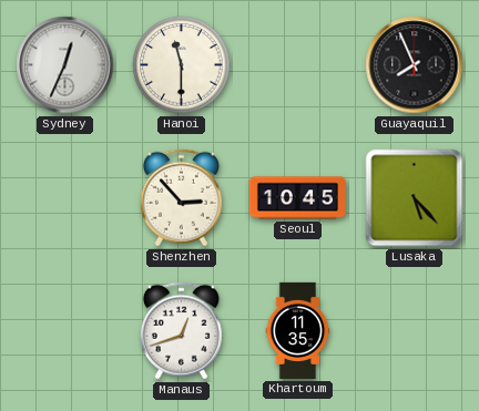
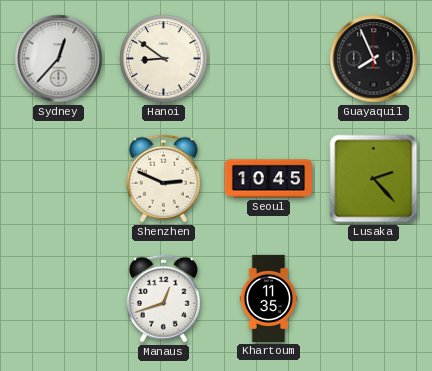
Sydney: 12:34 -> 12:37
Hanoi: 11:30 -> 8:51
Shenzhen: 2:53 -> 2:49
Lusaka: 5:23 -> 2:23
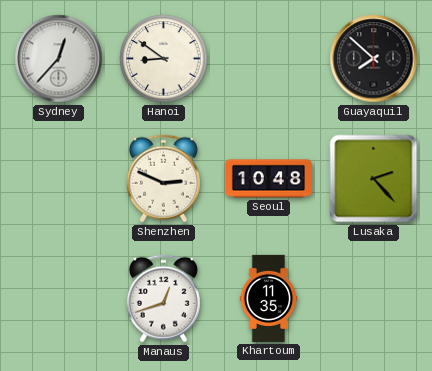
Guayaquil: 7:56 -> 7:52
Seoul: 10:45 -> 10:48
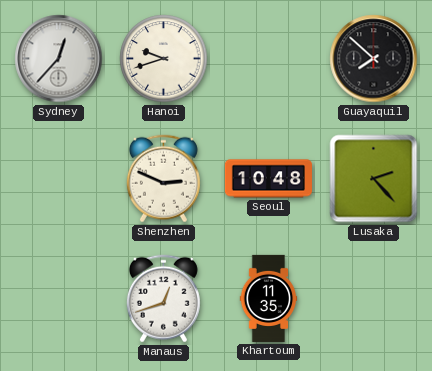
Hanoi: 8:51 -> 9:42
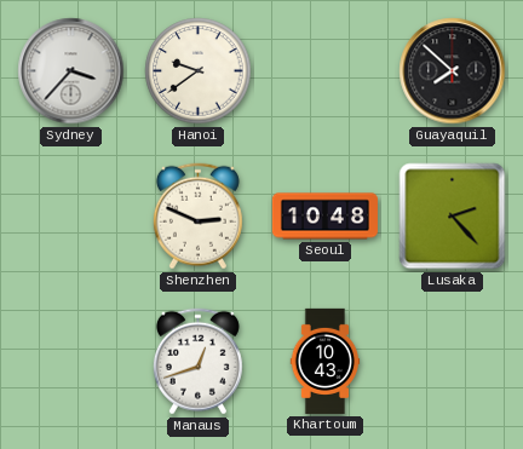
Sydney: 12:37 -> 3:37
Hanoi: 9:42 -> 9:39
Khartoum: 11:35 -> 10:43
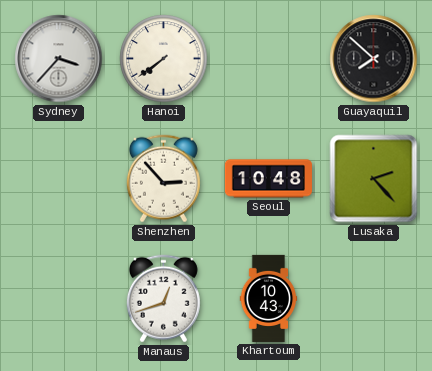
Hanoi: 9:39 -> 7:39
Shenzhen: 2:49 -> 2:53
